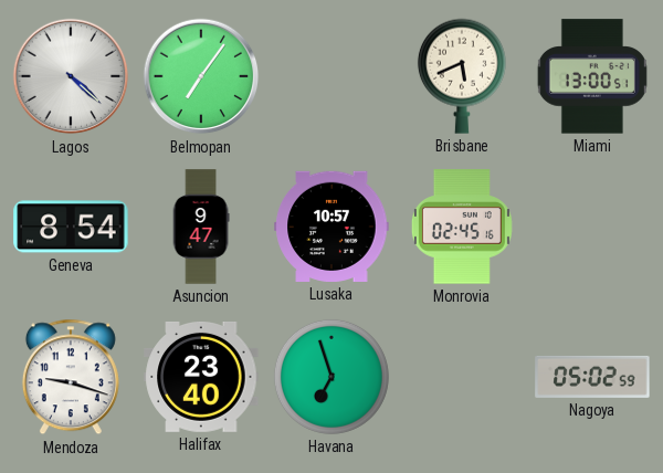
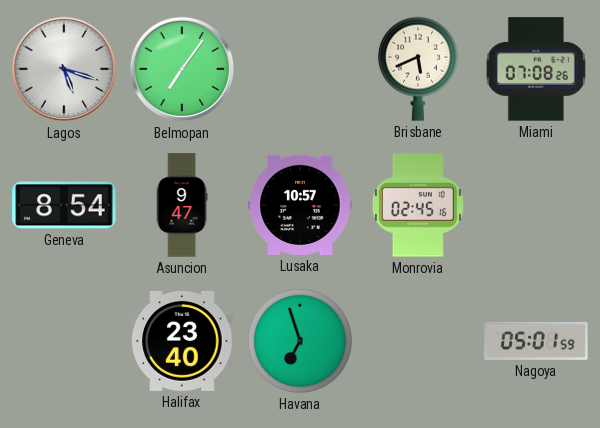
Lagos: 4:22 -> 5:18
Miami: 13:00 -> 07:08
Mendoza: 9:18 -> none
Nagoya: 05:02 -> 05:01
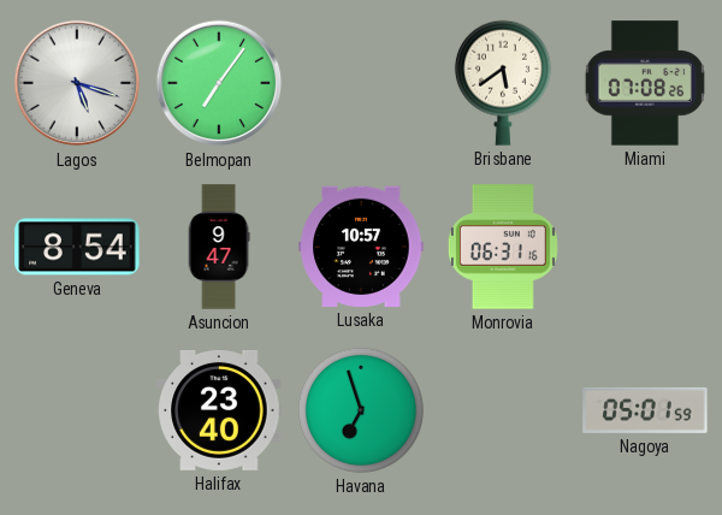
Brisbane: 5:41 -> 5:39
Monrovia: 02:45 -> 06:31
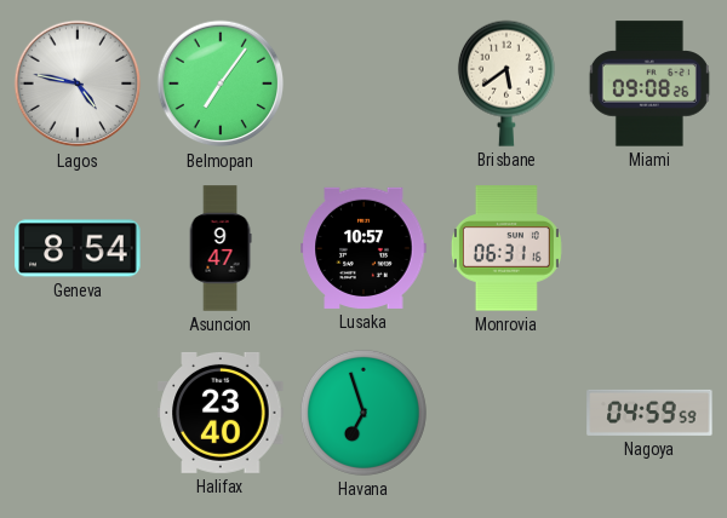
Lagos: 5:18 -> 4:47
Miami: 07:08 -> 09:08
Nagoya: 05:01 -> 04:59
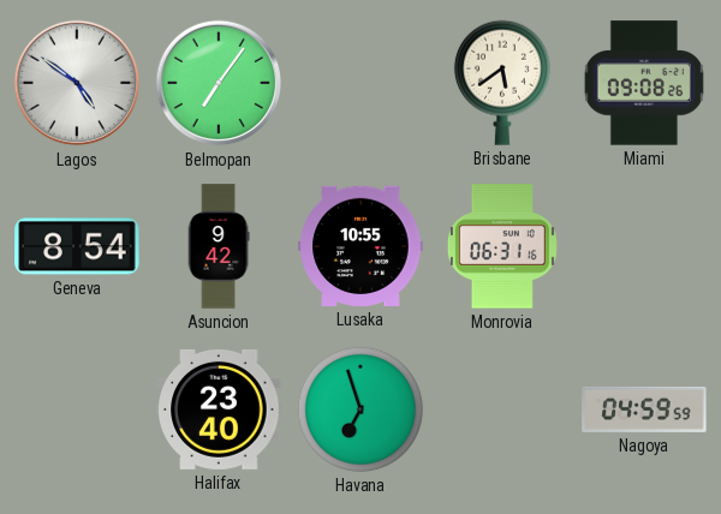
Lagos: 4:47 -> 4:51
Asuncion: 9:47 -> 9:42
Lusaka: 10:57 -> 10:55
